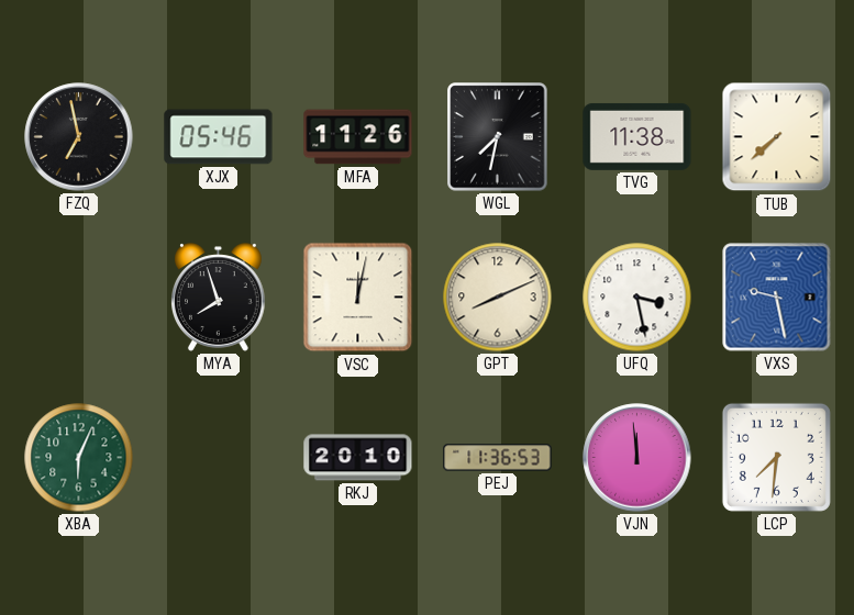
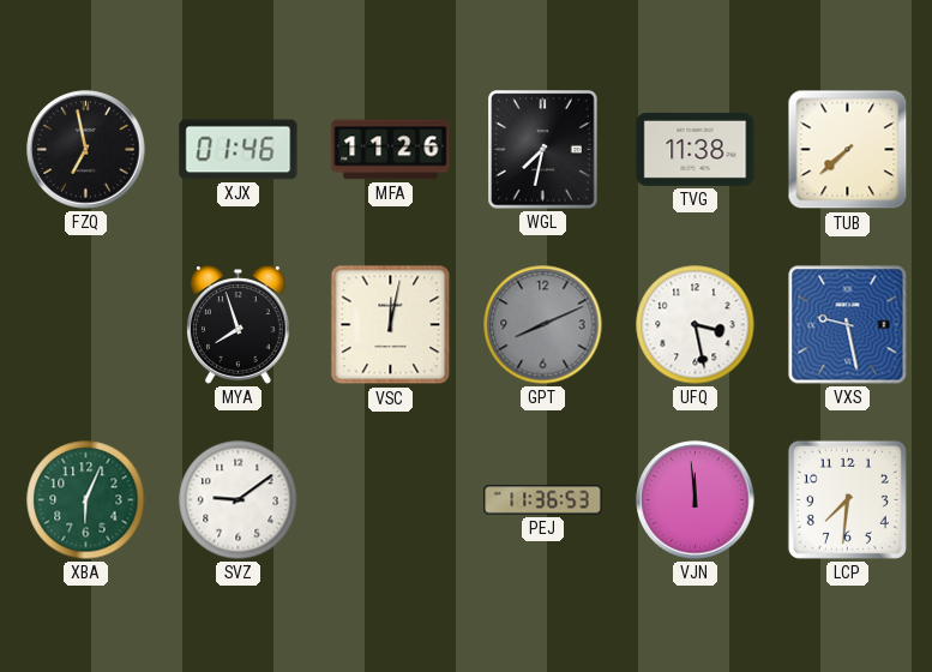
XJX: 05:46 -> 01:46
GPT dial: cream -> grey
SVZ: none -> 9:09
RKJ: 20:10 -> none
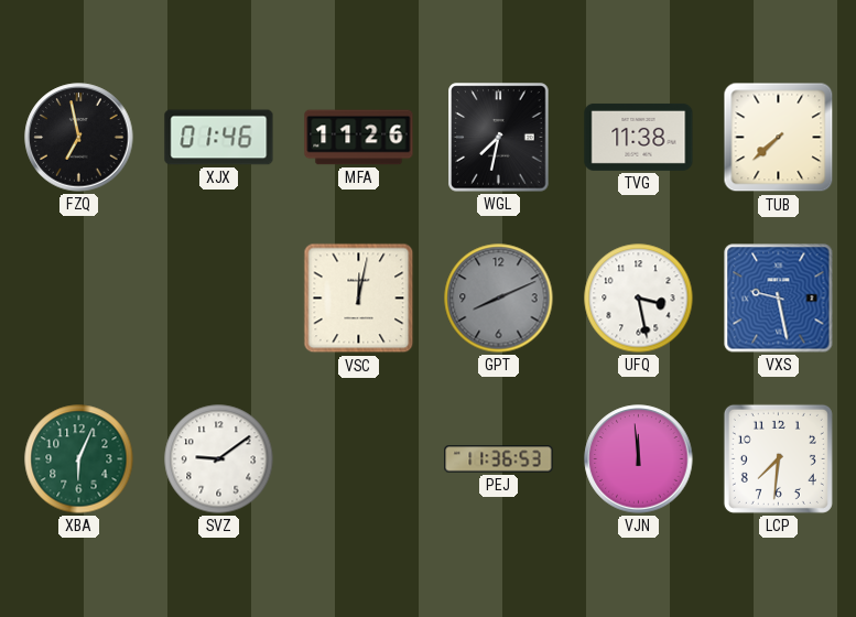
MYA: 7:57 -> none
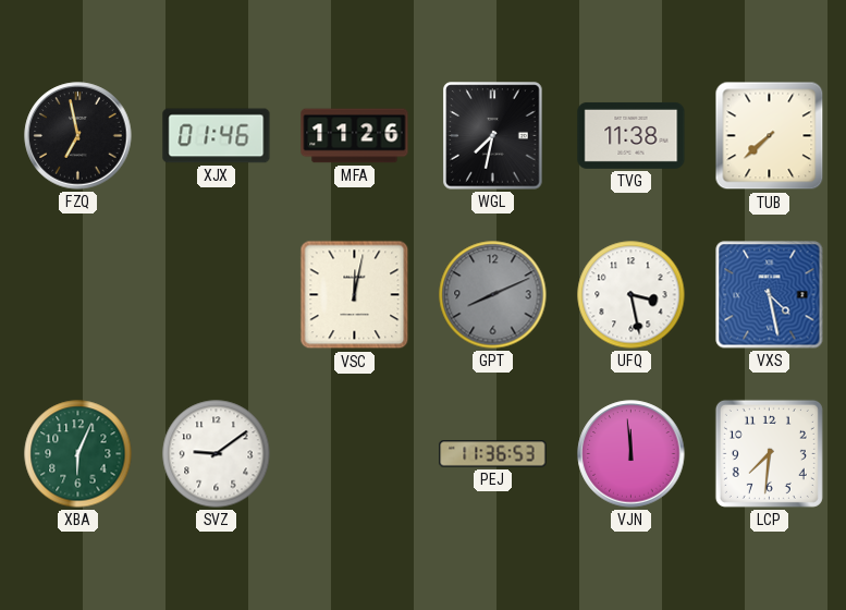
VXS: 9:28 -> 4:28
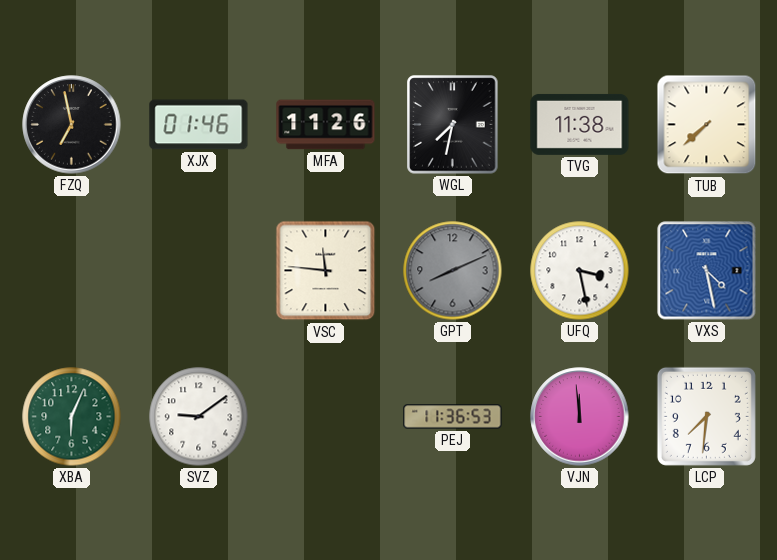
VSC: 12:02 -> 11:46
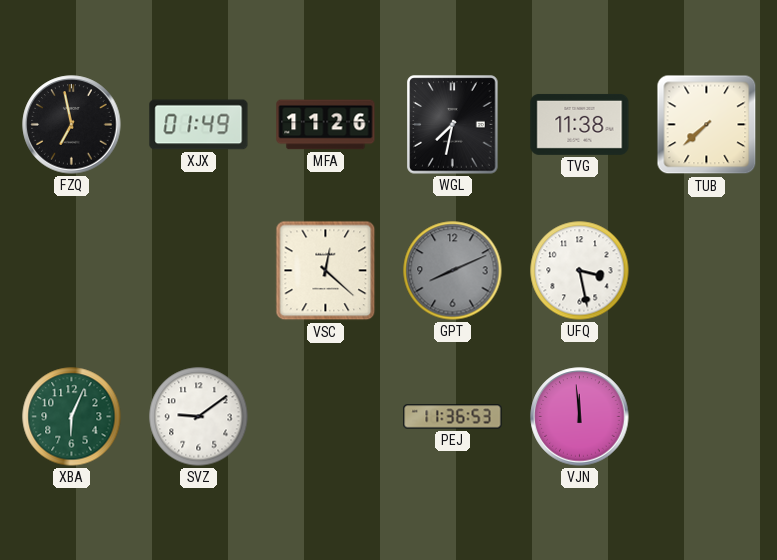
XJX: 01:46 -> 01:49
VSC: 11:46 -> 12:22
VXS: 4:28 -> none
LCP: 7:31 -> none
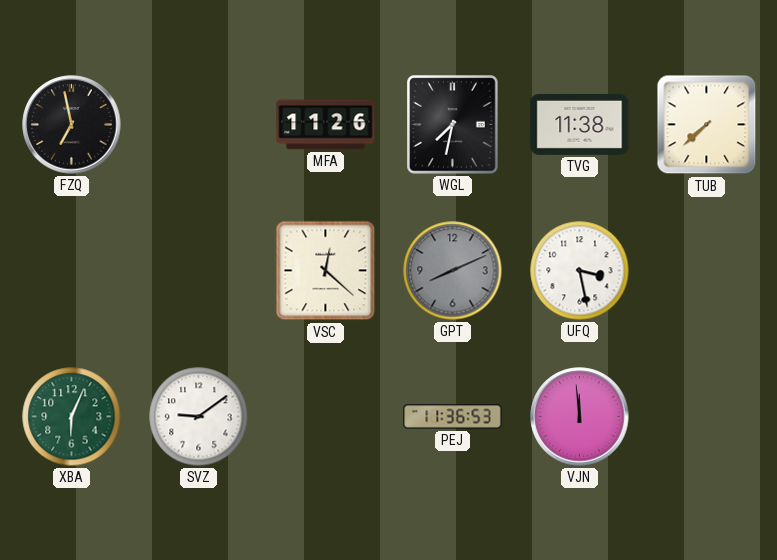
XJX: 01:49 -> none
